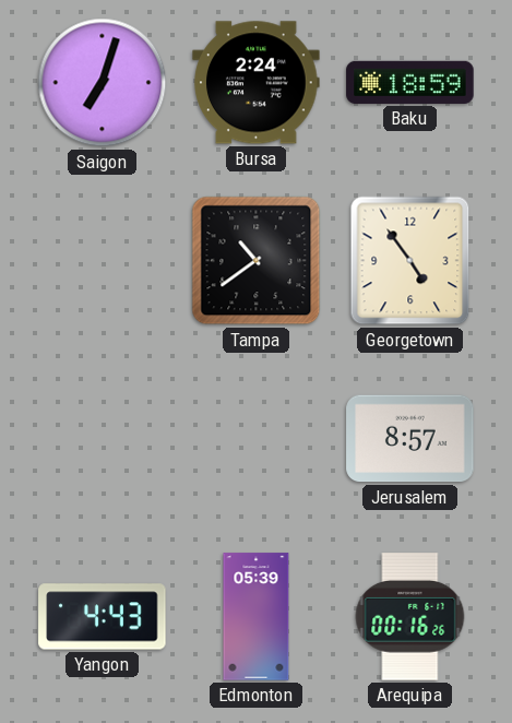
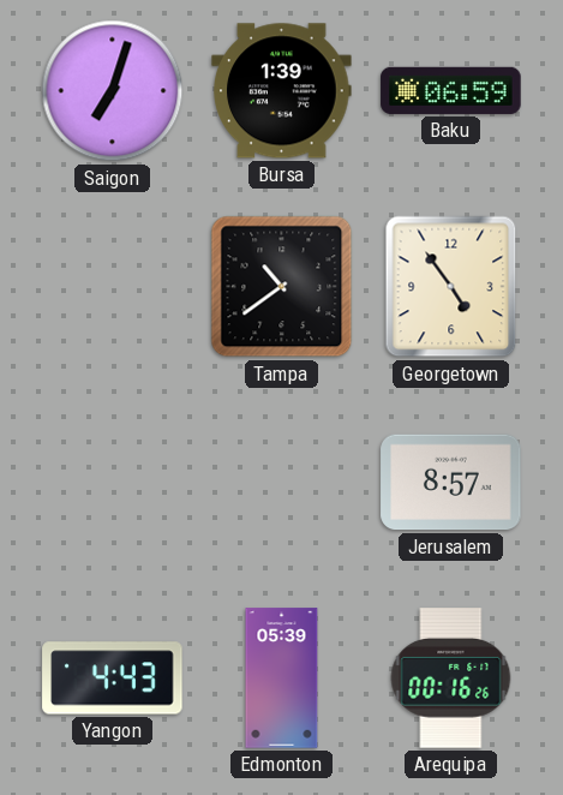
Bursa: 2:24 -> 1:39
Baku: 18:59 -> 06:59
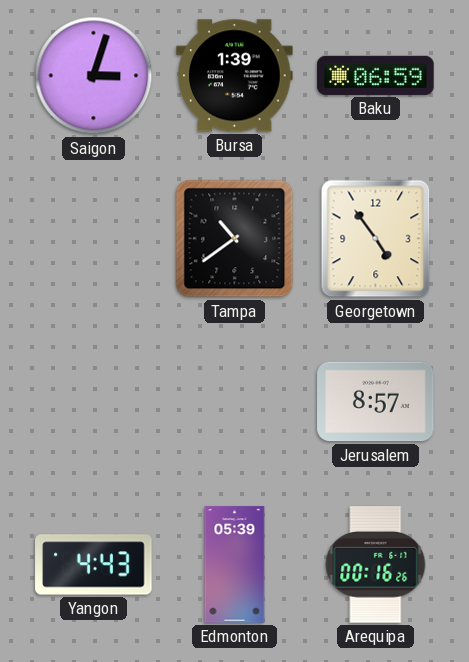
Saigon: 7:03 -> 3:03
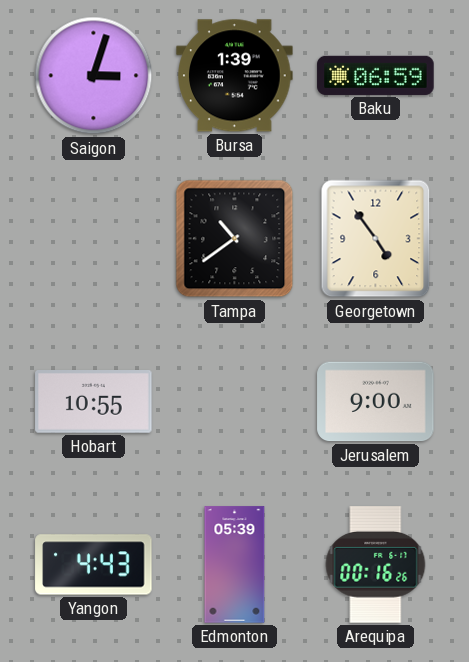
Hobart: none -> 10:55
Jerusalem: 8:57 -> 9:00
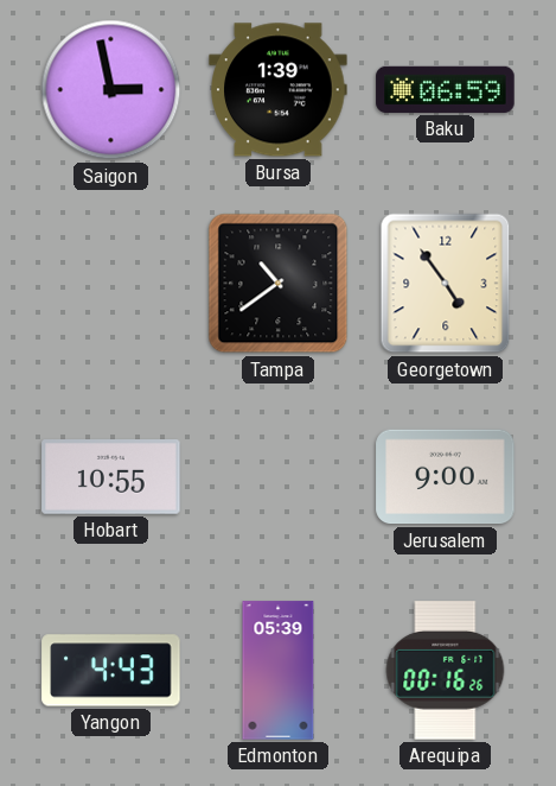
Saigon: 3:03 -> 2:58
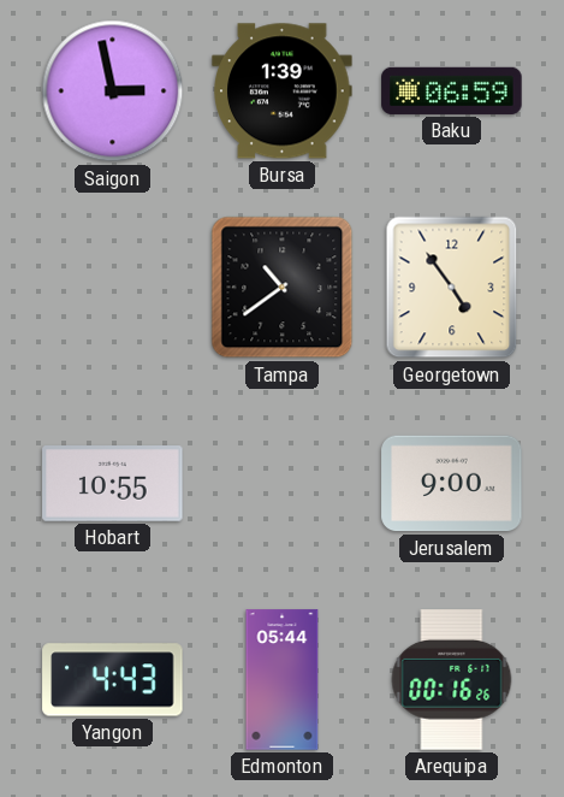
Edmonton: 05:39 -> 05:44
